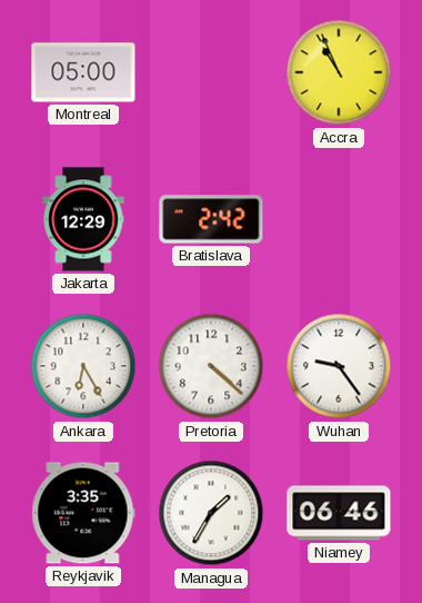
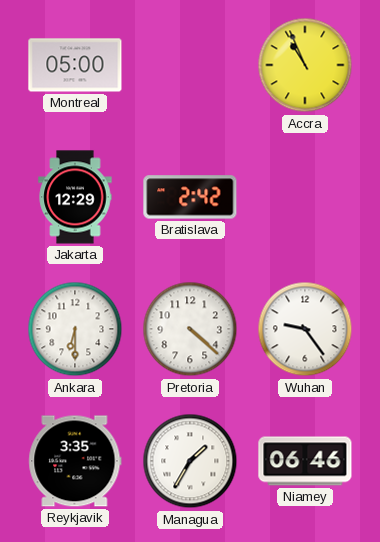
Ankara: 6:25 -> 6:30
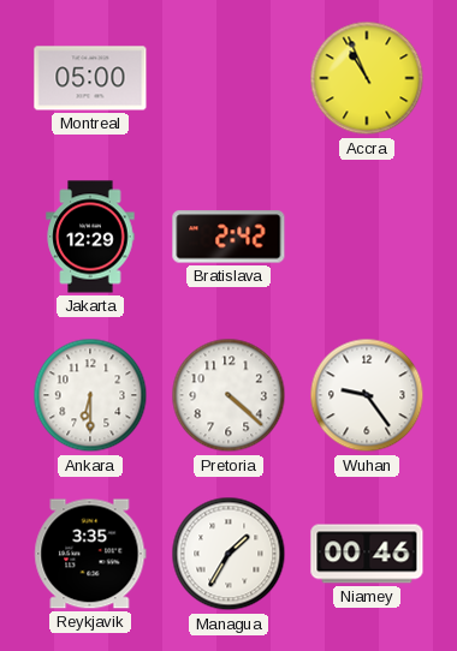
Niamey: 06:46 -> 00:46
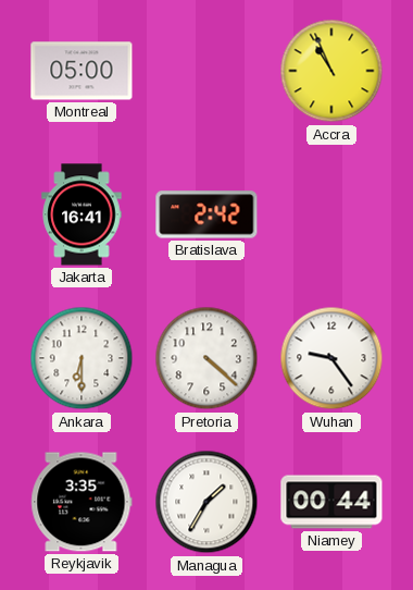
Jakarta: 12:29 -> 16:41
Niamey: 00:46 -> 00:44
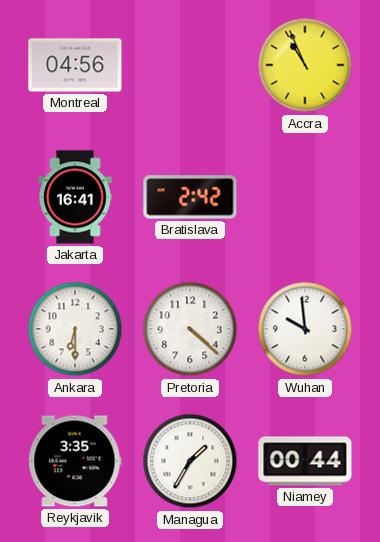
Montreal: 05:00 -> 04:56
Wuhan: 9:24 -> 9:59
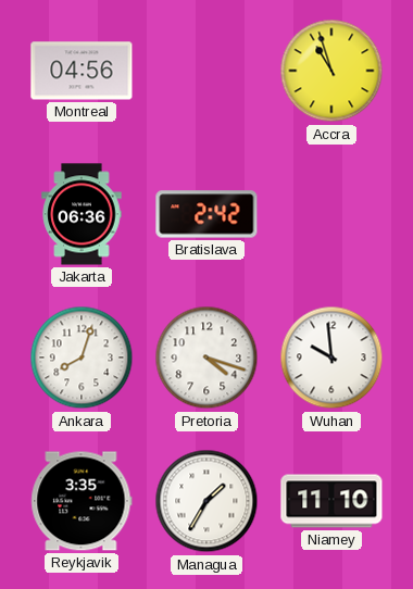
Accra: 10:56 -> 10:57
Jakarta: 16:41 -> 06:36
Ankara: 6:30 -> 8:03
Pretoria: 4:22 -> 4:18
Niamey: 00:44 -> 11:10
